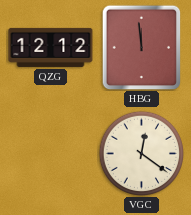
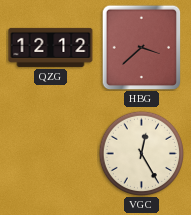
HBG: 11:59 -> 3:38
VGC: 12:21 -> 12:25
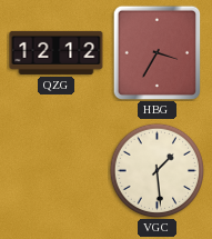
HBG: 3:38 -> 3:35
VGC: 12:25 -> 1:29
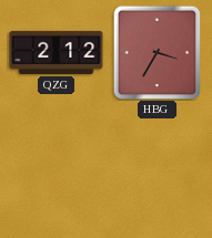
QZG: 12:12 -> 2:12
VGC: 1:29 -> none
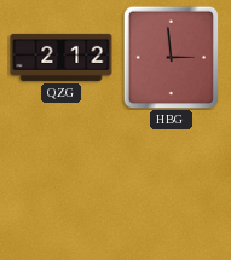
HBG: 3:35 -> 2:59
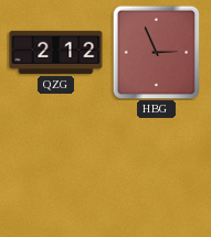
HBG: 2:59 -> 2:56
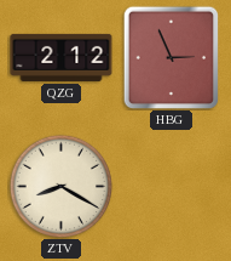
ZTV: none -> 8:20
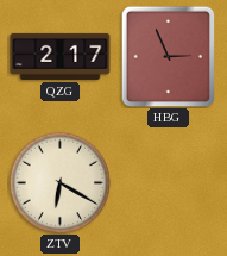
QZG: 2:12 -> 2:17
ZTV: 8:20 -> 6:20
